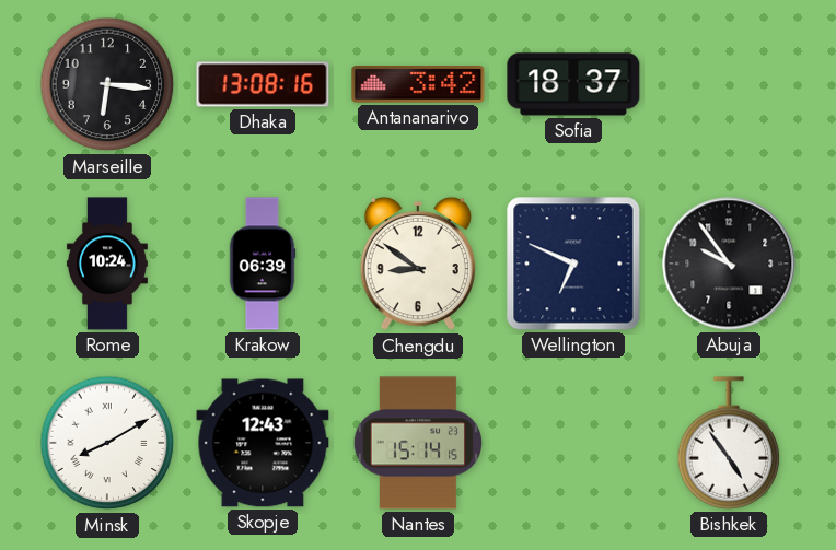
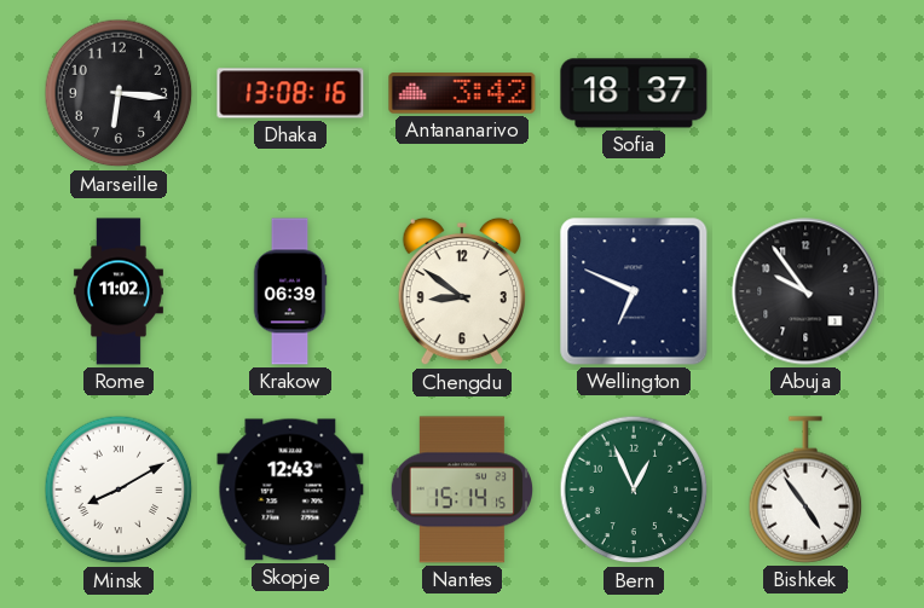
Rome: 10:24 -> 11:02
Bern: none -> 12:56
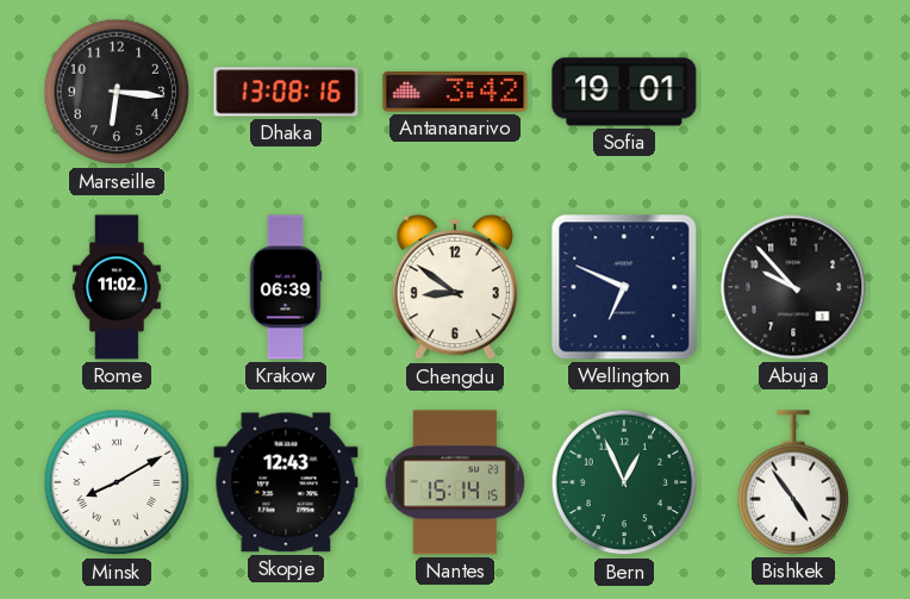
Sofia: 18:37 -> 19:01
Abuja: 9:54 -> 9:53
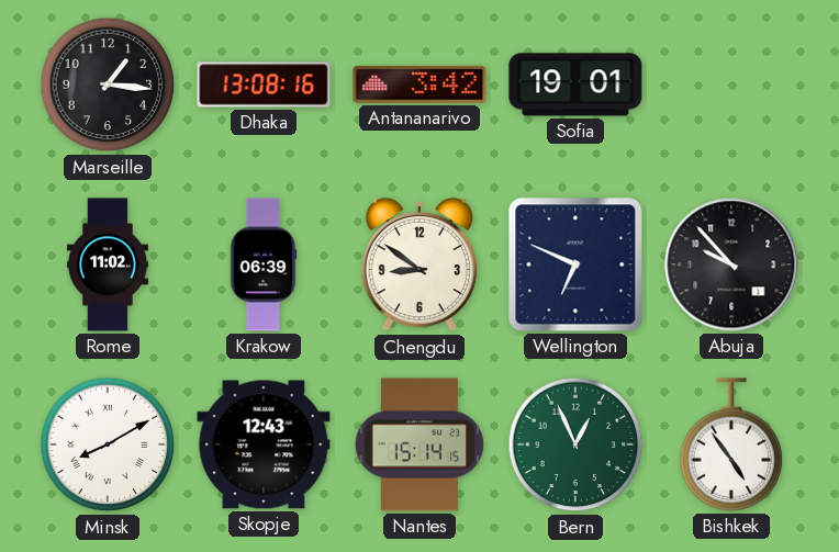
Marseille: 6:16 -> 1:16
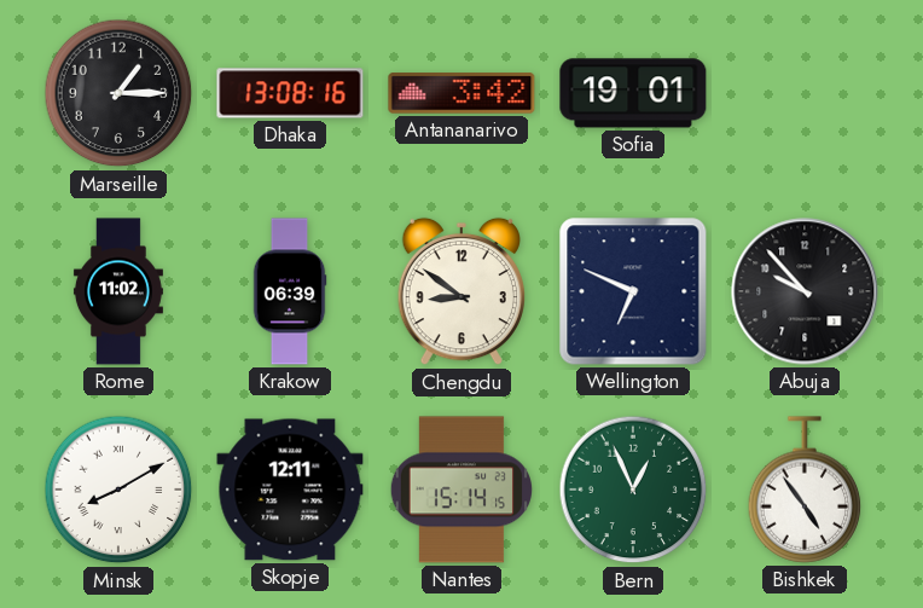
Marseille: 1:16 -> 1:15
Skopje: 12:43 -> 12:11
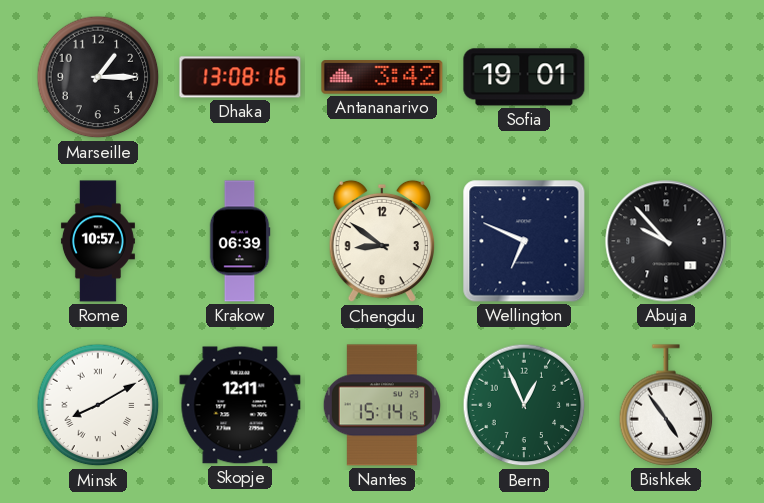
Rome: 11:02 -> 10:57
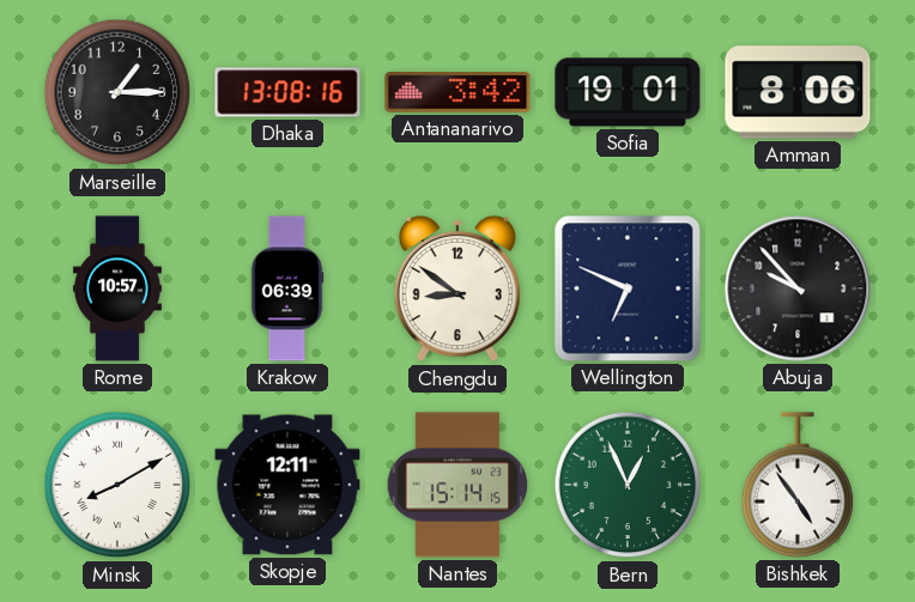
Amman: none -> 8:06
